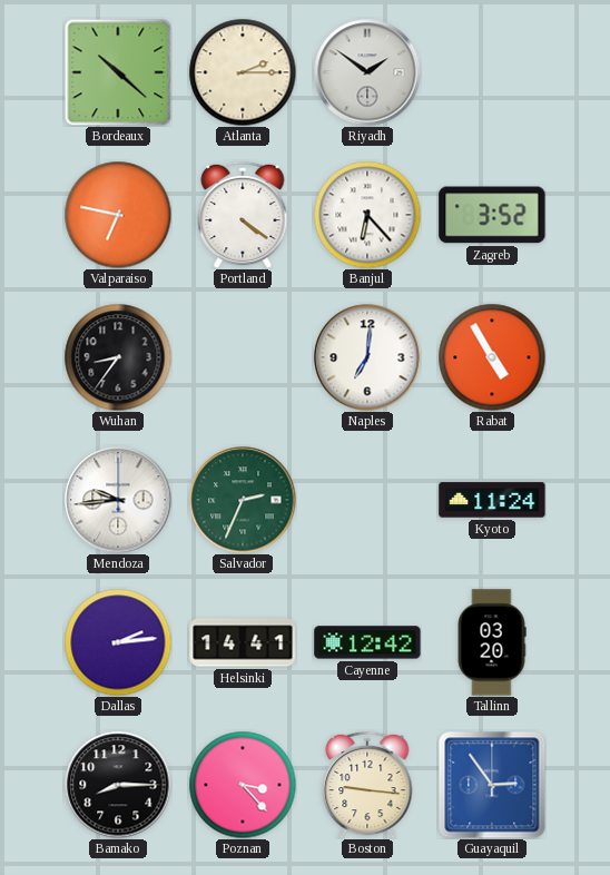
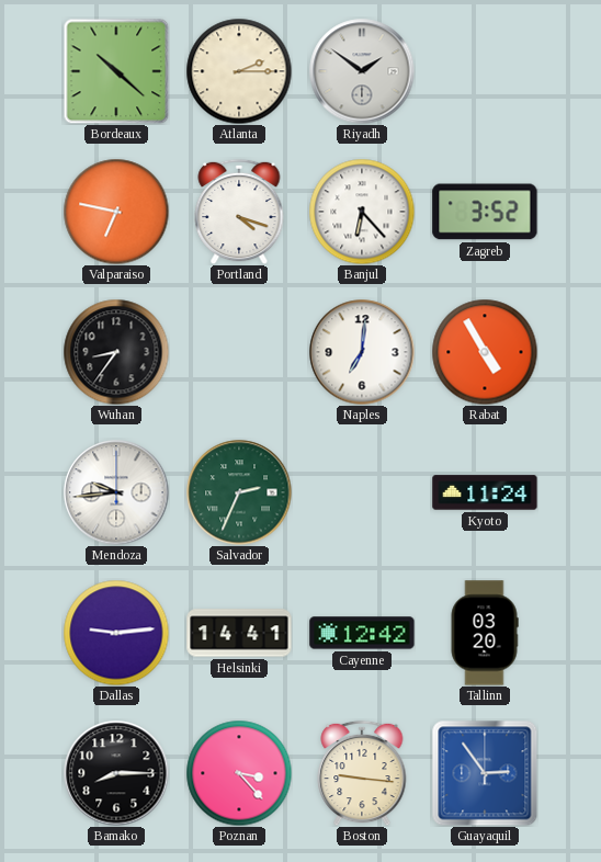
Portland: 4:21 -> 4:18
Dallas: 2:14 -> 9:14
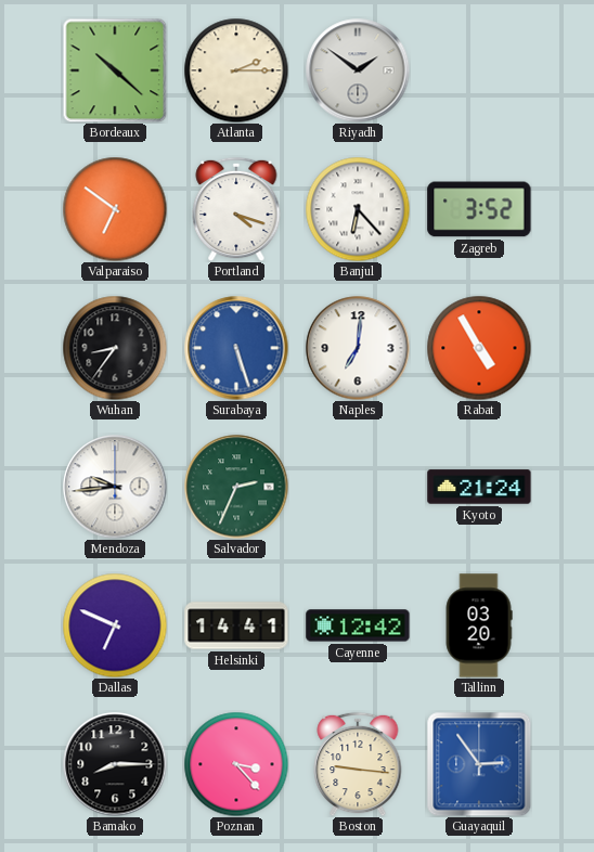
Valparaiso: 6:47 -> 6:51
Surabaya: none -> 5:27
Kyoto: 11:24 -> 21:24
Dallas: 9:14 -> 6:49
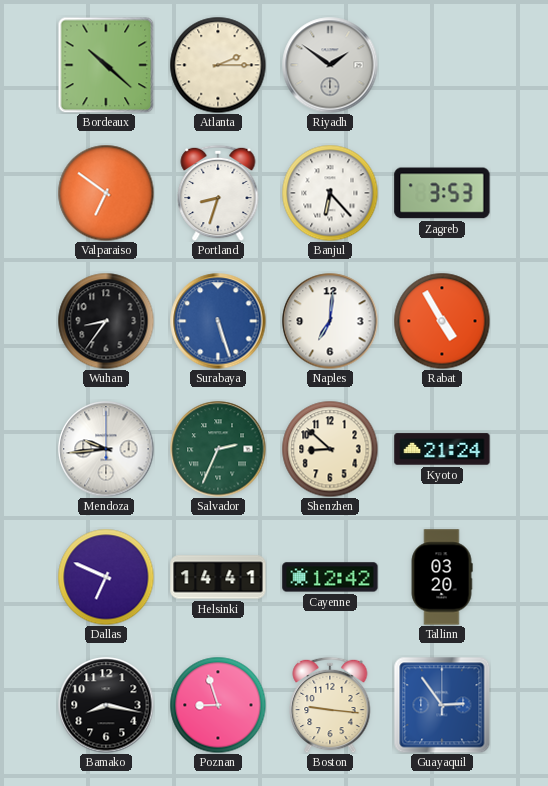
Portland: 4:18 -> 8:33
Zagreb: 3:52 -> 3:53
Shenzhen: none -> 8:52
Bamako: 8:15 -> 8:17
Poznan: 3:23 -> 8:57
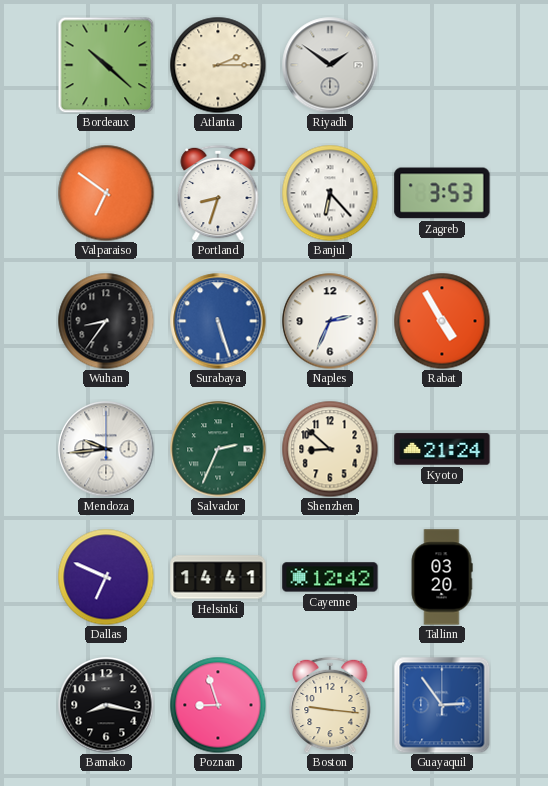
Naples: 7:01 -> 2:34
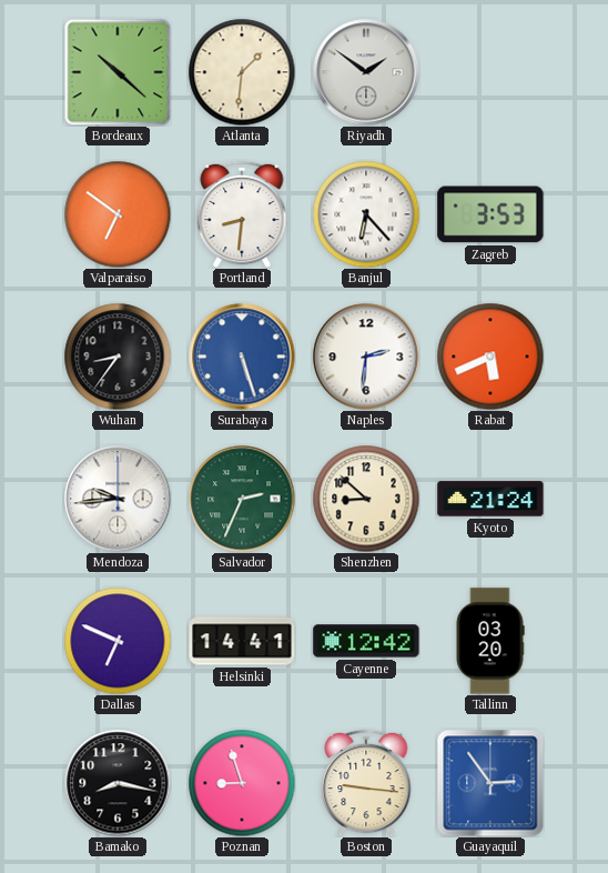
Atlanta: 2:15 -> 1:31
Portland: 8:33 -> 8:31
Naples: 2:34 -> 2:31
Rabat: 4:55 -> 5:41
